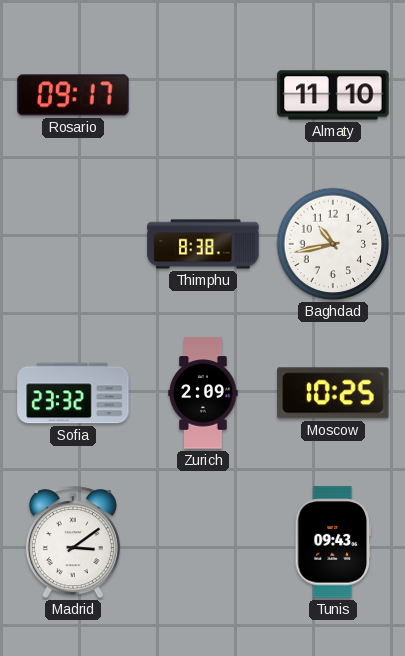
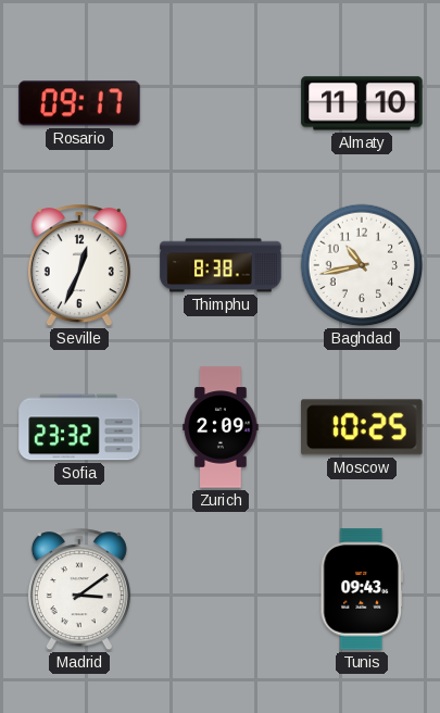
Seville: none -> 12:34
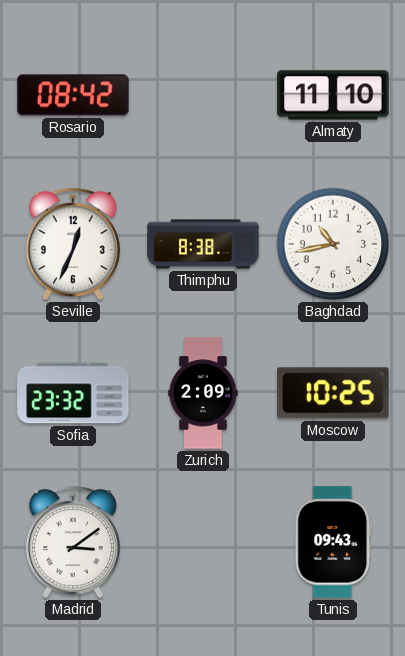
Rosario: 09:17 -> 08:42
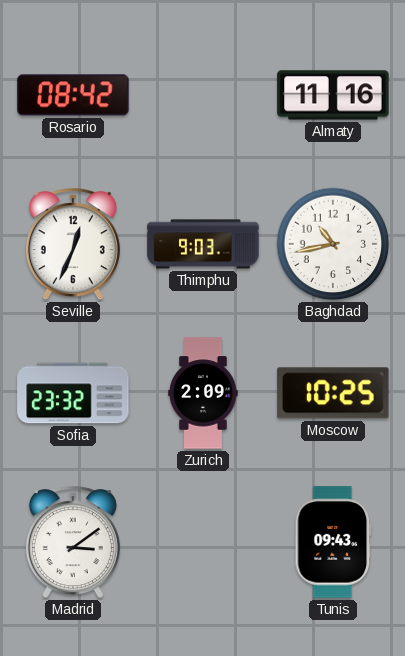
Almaty: 11:10 -> 11:16
Thimphu: 8:38 -> 9:03
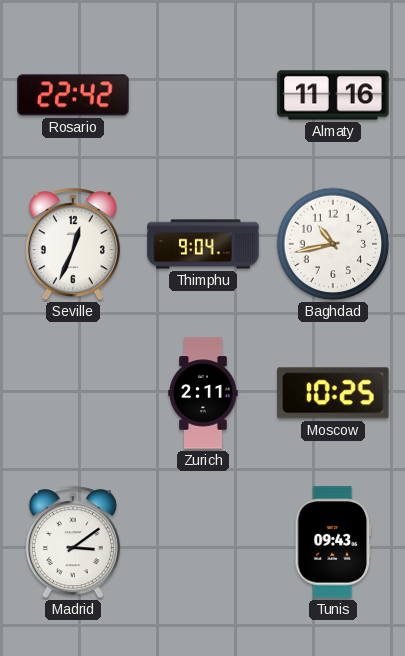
Rosario: 08:42 -> 22:42
Thimphu: 9:03 -> 9:04
Sofia: 23:32 -> none
Zurich: 2:09 -> 2:11
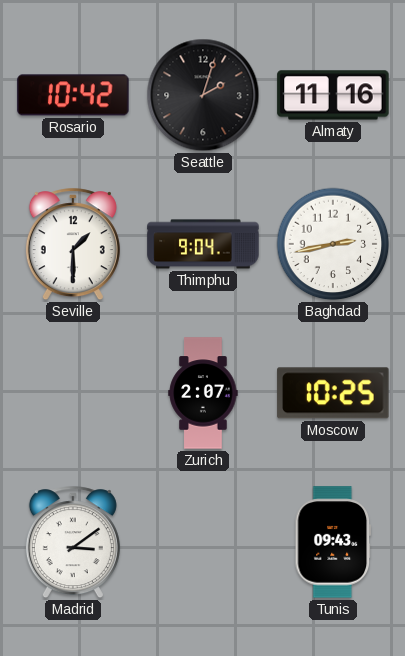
Rosario: 22:42 -> 10:42
Seattle: none -> 2:03
Seville: 12:34 -> 1:30
Baghdad: 10:43 -> 2:43
Zurich: 2:11 -> 2:07
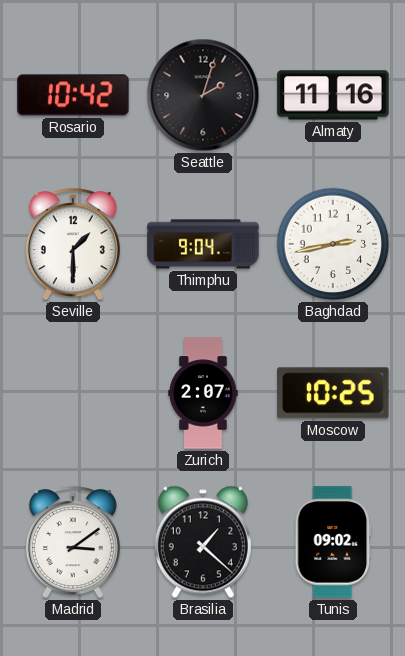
Brasilia: none -> 1:22
Tunis: 09:43 -> 09:02
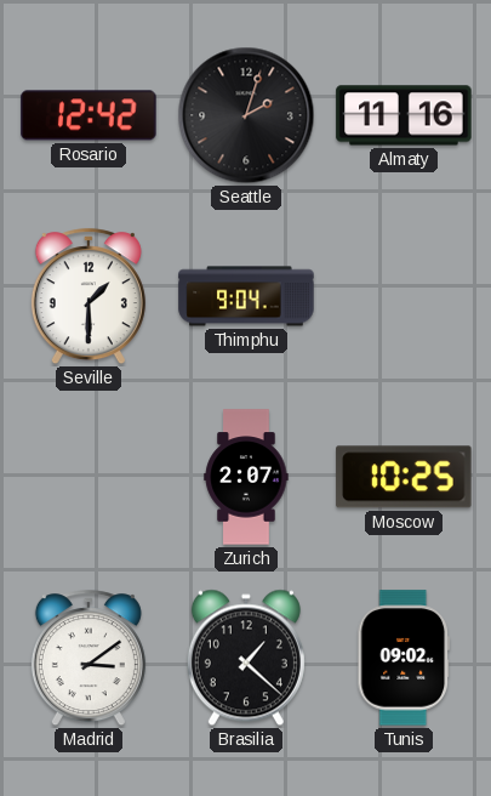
Rosario: 10:42 -> 12:42
Baghdad: 2:43 -> none
